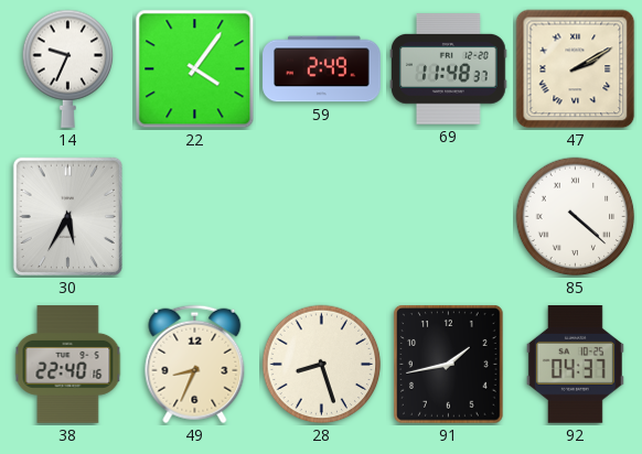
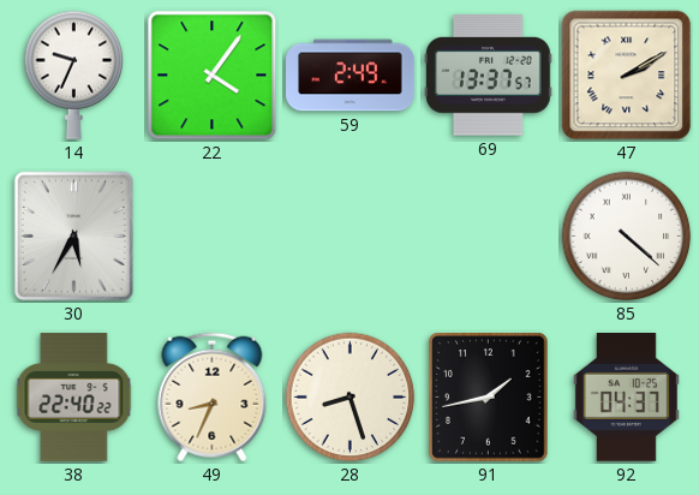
69: 11:48 -> 13:37
38: 22:40:16 -> 22:40:22
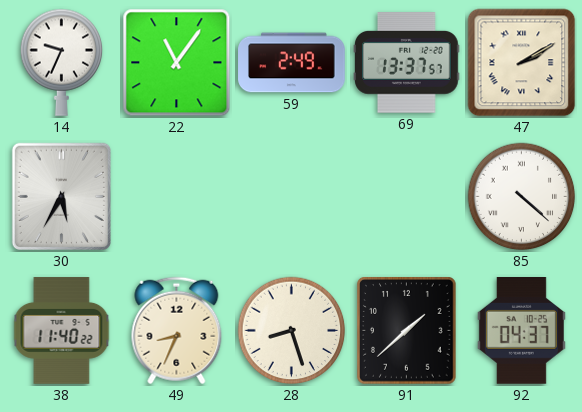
22: 4:06 -> 11:06
38: 22:40 -> 11:40
91: 1:43 -> 1:38
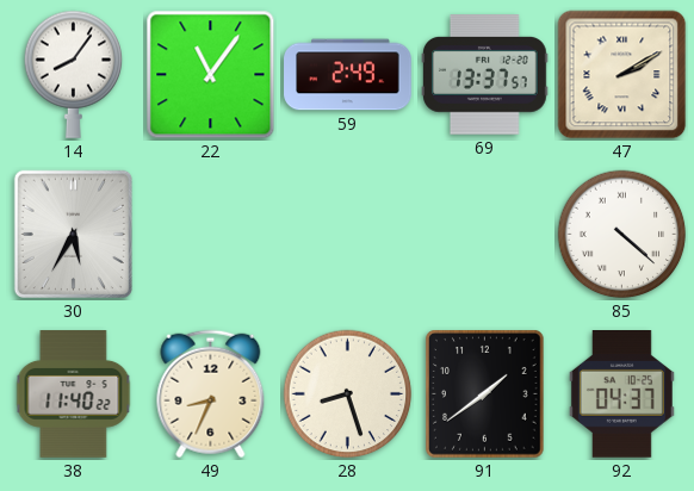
14: 9:34 -> 8:06
91: 1:38 -> 1:39
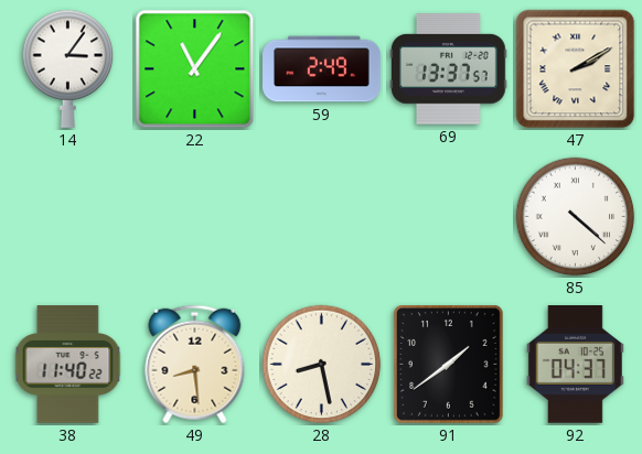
14: 8:06 -> 3:06
30: 5:35 -> none
49: 8:34 -> 8:29
28: 8:27 -> 8:28
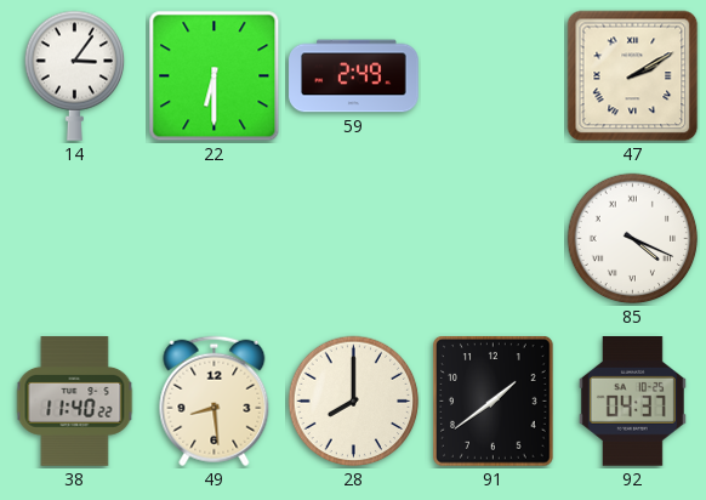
22: 11:06 -> 6:30
69: 13:37 -> none
85: 4:22 -> 4:19
28: 8:28 -> 8:00
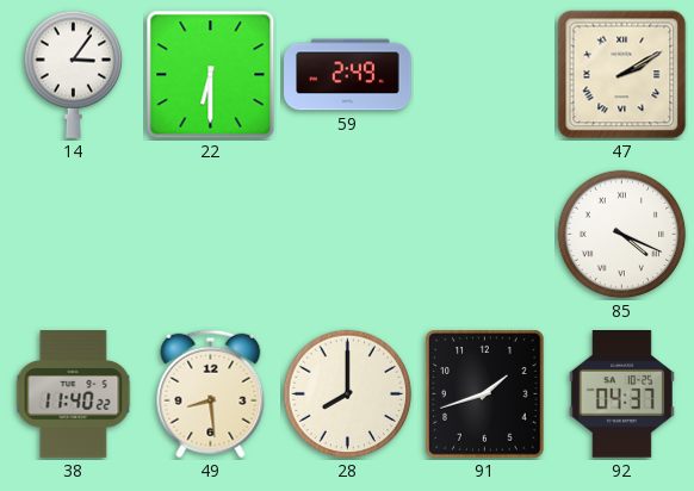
91: 1:39 -> 1:42
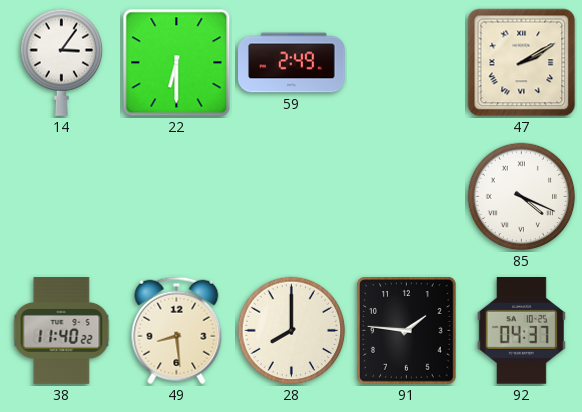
91: 1:42 -> 1:46
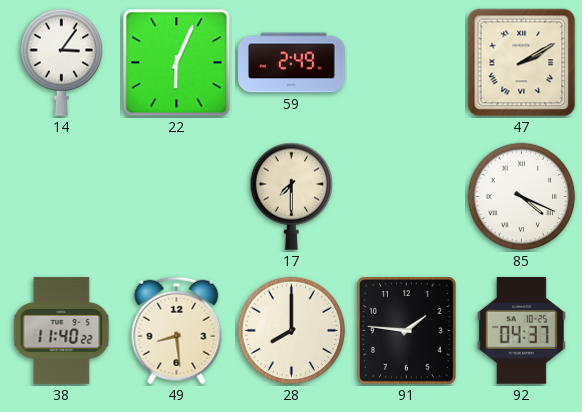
22: 6:30 -> 6:04
17: none -> 7:30
